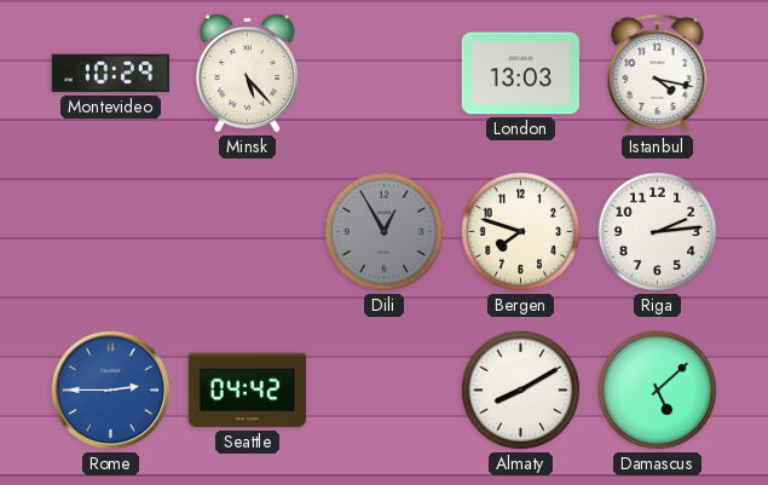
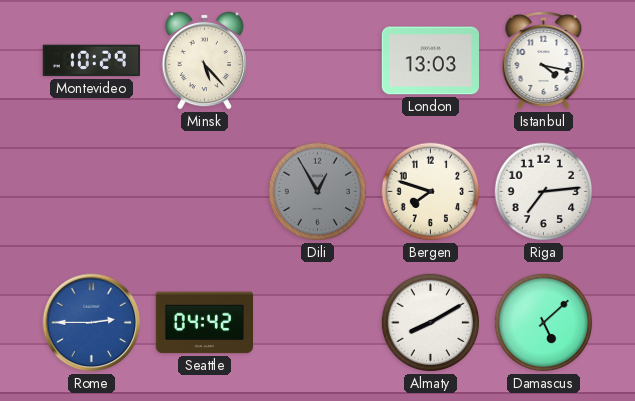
Riga: 2:14 -> 7:14
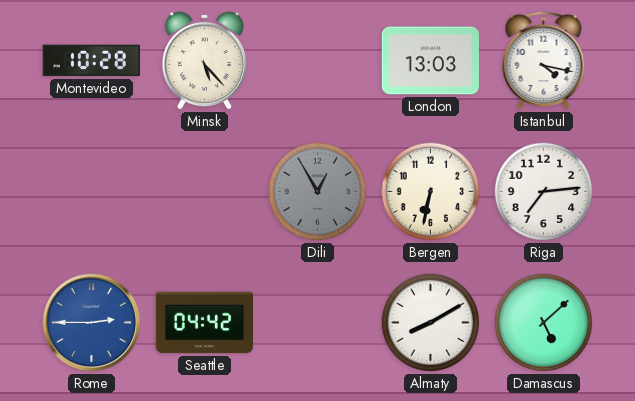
Montevideo: 10:29 -> 10:28
Bergen: 7:48 -> 6:32
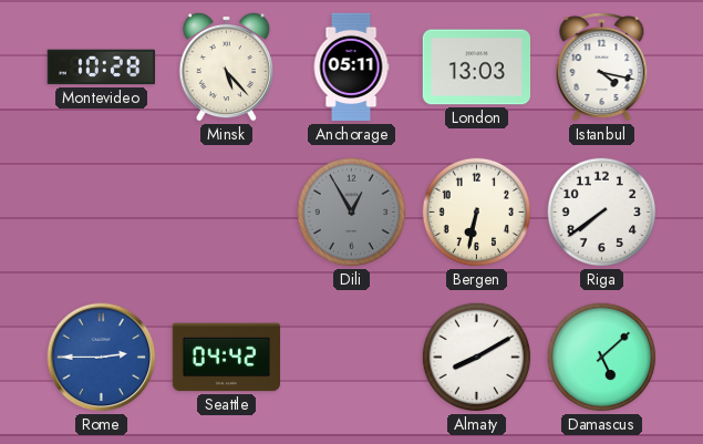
Anchorage: none -> 05:11
Riga: 7:14 -> 7:39
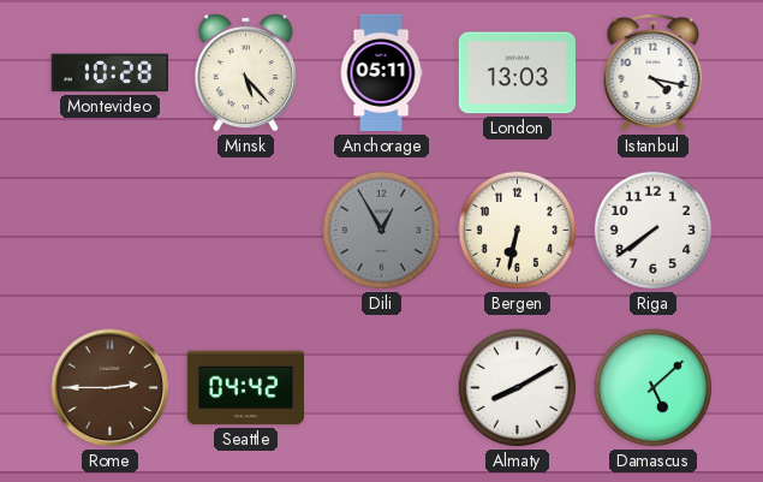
Rome dial: blue -> brown
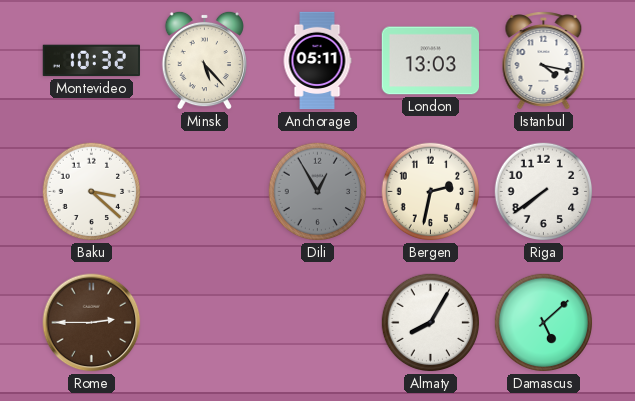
Montevideo: 10:28 -> 10:32
Baku: none -> 3:22
Bergen: 6:32 -> 2:32
Seattle: 04:42 -> none
Almaty: 8:10 -> 8:05
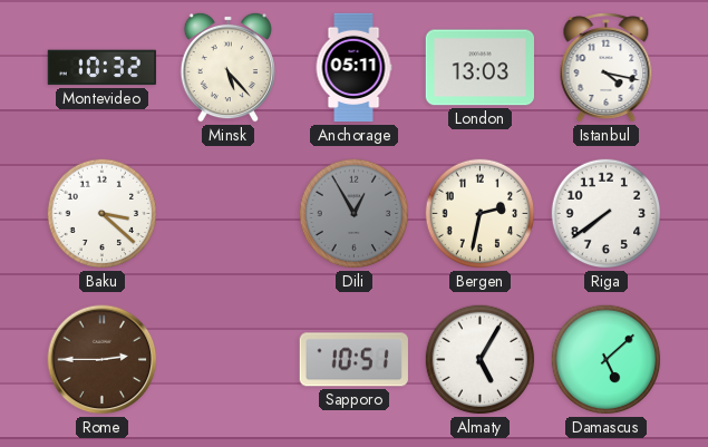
Sapporo: none -> 10:51
Almaty: 8:05 -> 5:05
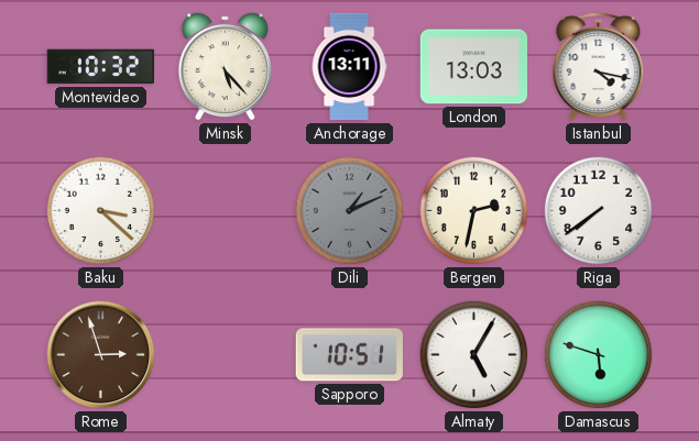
Anchorage: 05:11 -> 13:11
Dili: 12:55 -> 1:11
Rome: 2:45 -> 2:57
Damascus: 5:08 -> 5:48
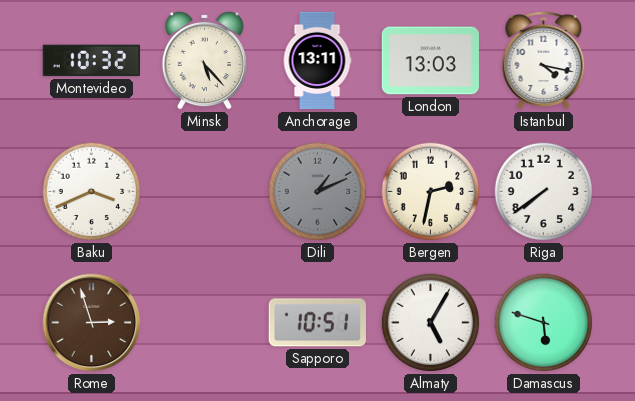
Baku: 3:22 -> 3:41
